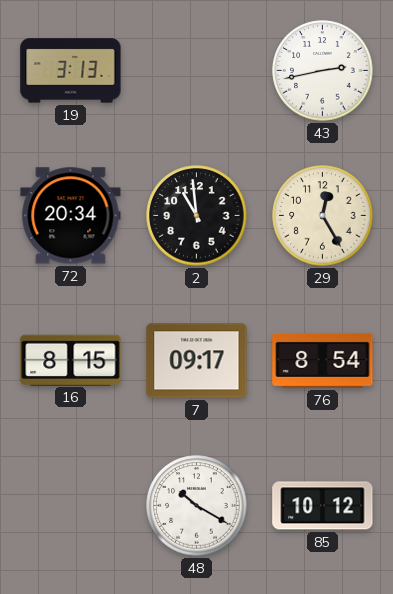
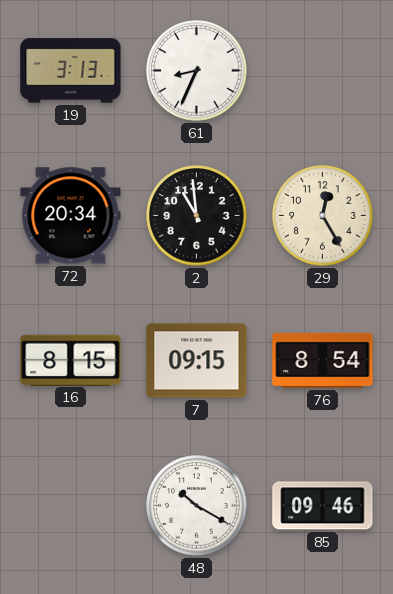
61: none -> 8:34
43: 2:43 -> none
7: 09:17 -> 09:15
85: 10:12 -> 09:46
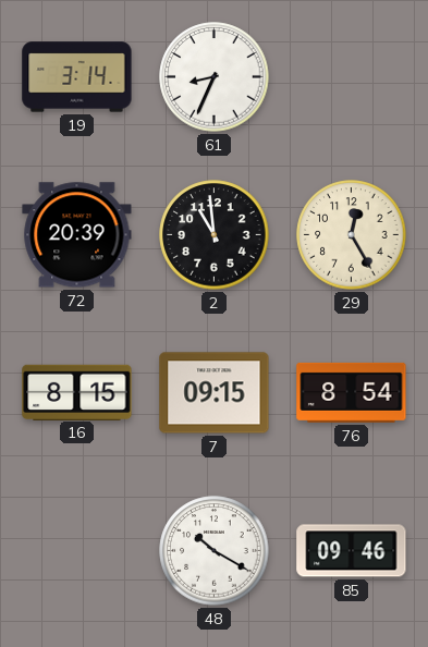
19: 3:13 -> 3:14
72: 20:34 -> 20:39
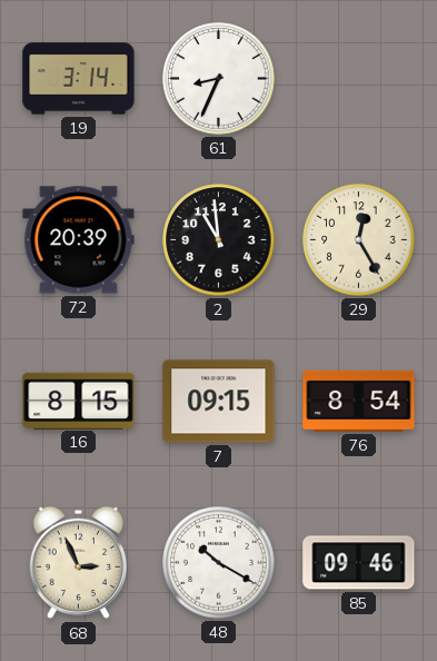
68: none -> 2:56
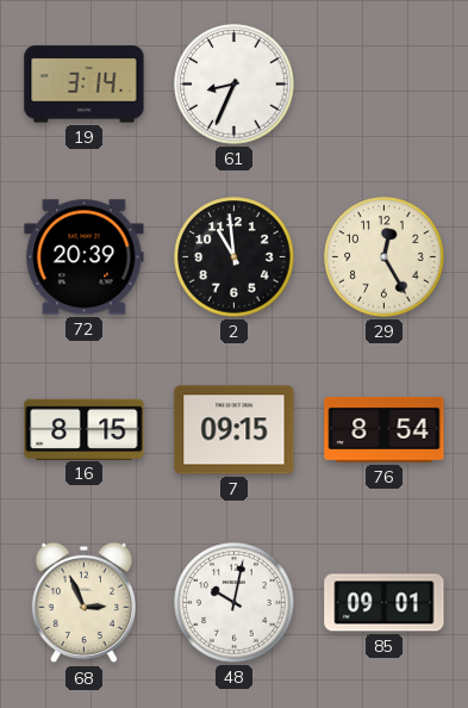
48: 10:20 -> 10:02
85: 09:46 -> 09:01
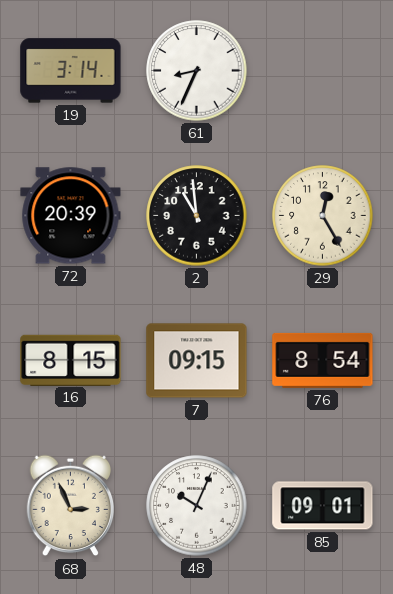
48: 10:02 -> 10:04
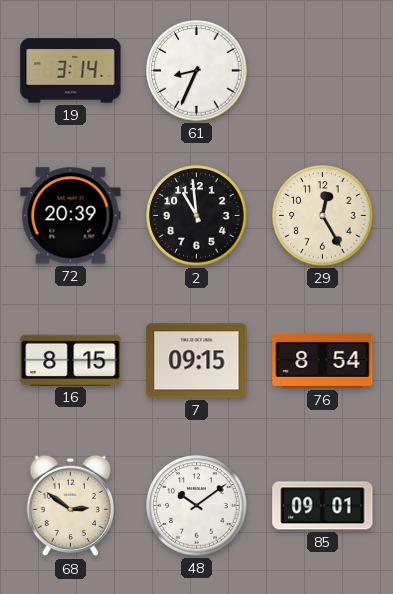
68: 2:56 -> 2:51
48: 10:04 -> 10:09
